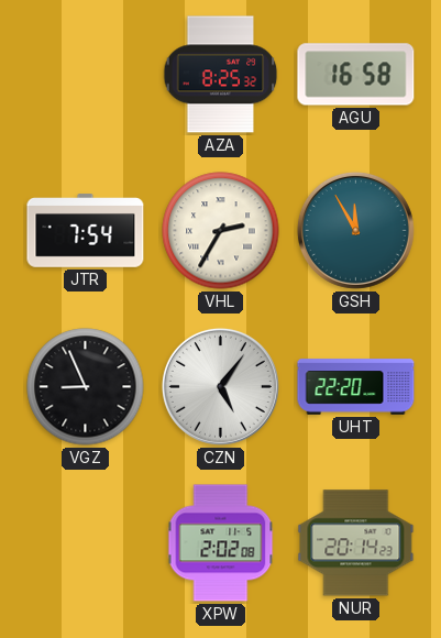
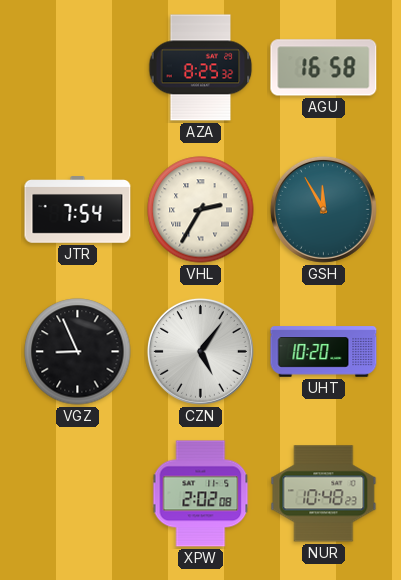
UHT: 22:20 -> 10:20
NUR: 20:14 -> 10:48
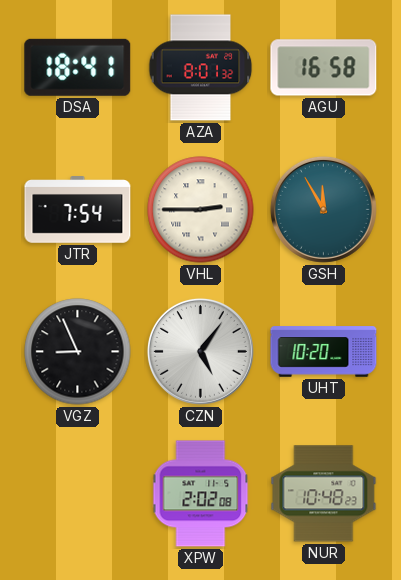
DSA: none -> 18:41
AZA: 8:25 -> 8:01
VHL: 2:35 -> 2:45
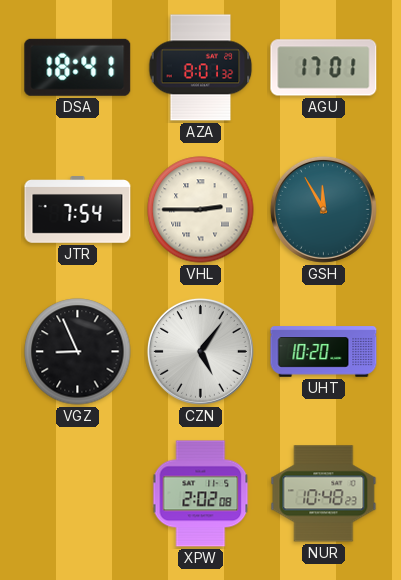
AGU: 16:58 -> 17:01
